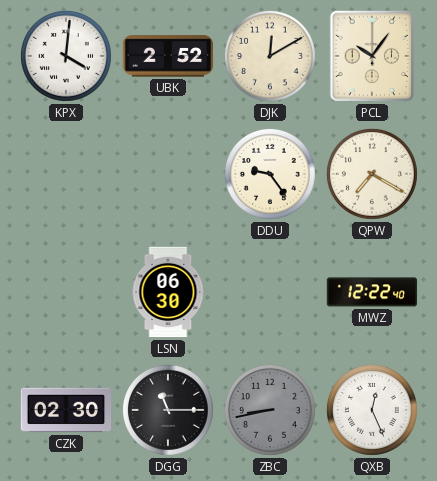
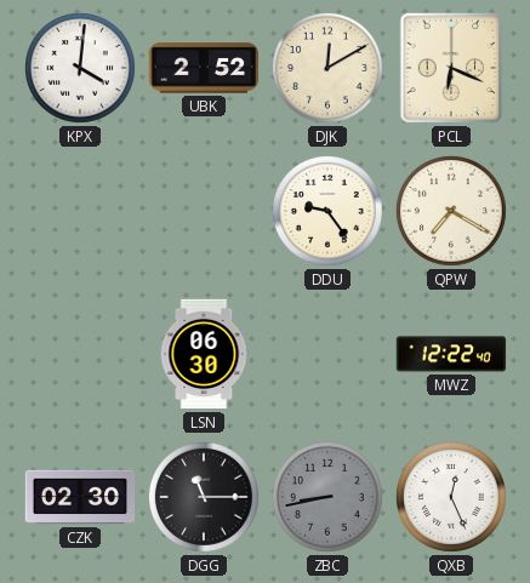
PCL: 10:06 -> 6:19
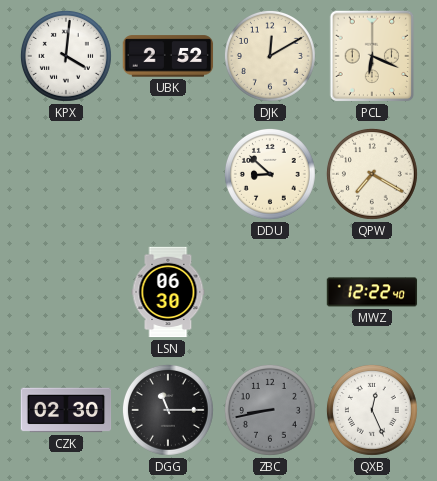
DDU: 9:24 -> 8:52
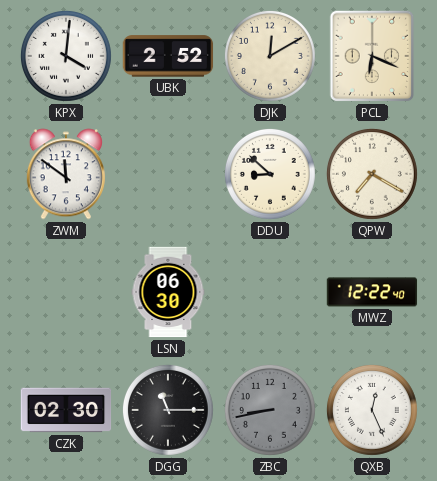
ZWM: none -> 11:51
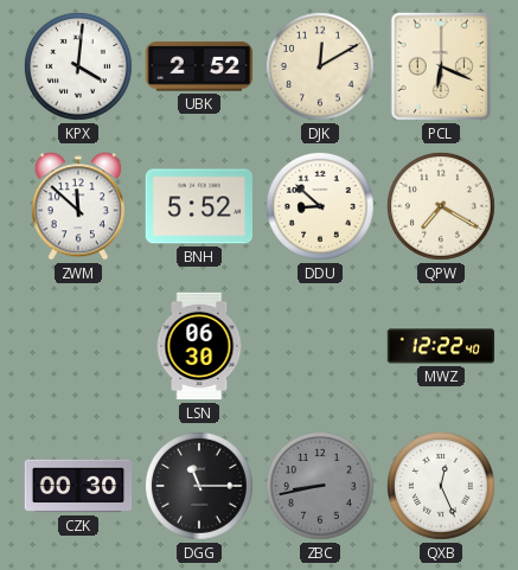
ZWM: 11:51 -> 11:52
BNH: none -> 5:52
CZK: 02:30 -> 00:30
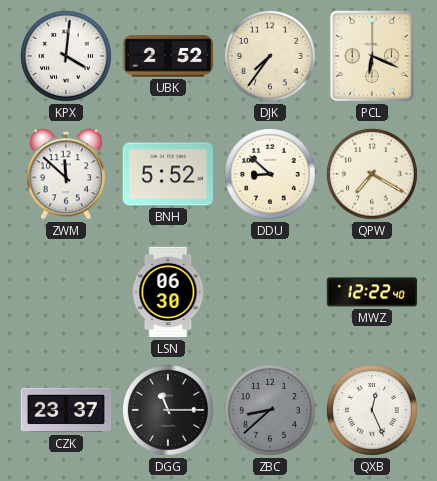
DJK: 12:10 -> 7:36
CZK: 00:30 -> 23:37
ZBC: 8:43 -> 8:38
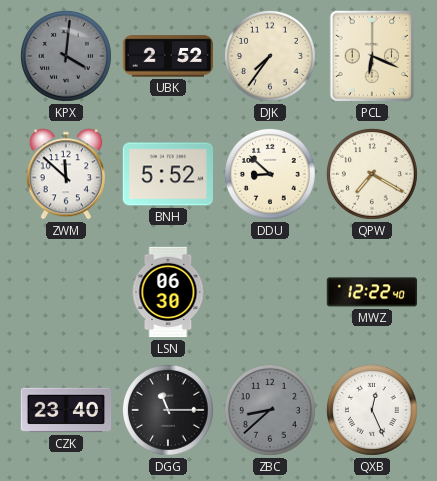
KPX dial: white -> grey
CZK: 23:37 -> 23:40
